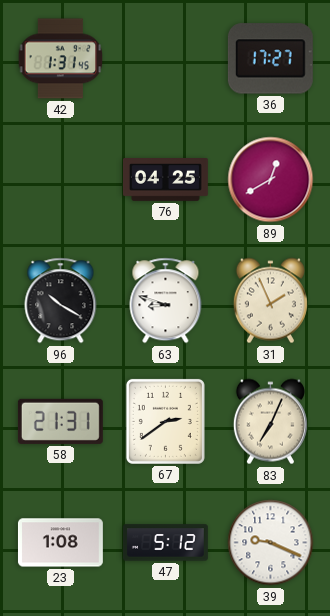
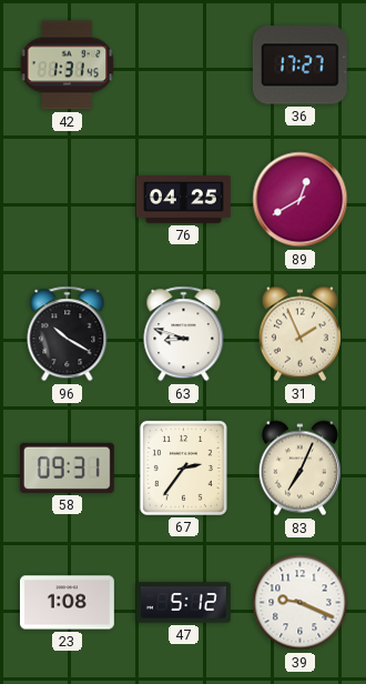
58: 21:31 -> 09:31
67: 2:39 -> 2:36
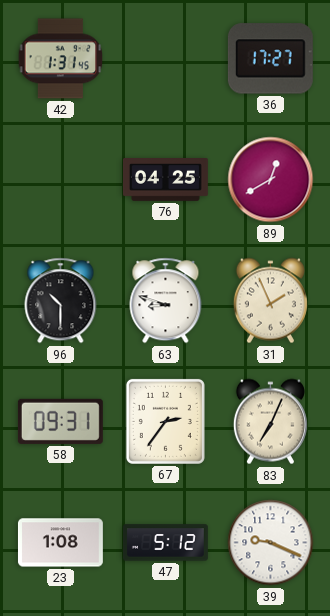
96: 10:20 -> 10:30
